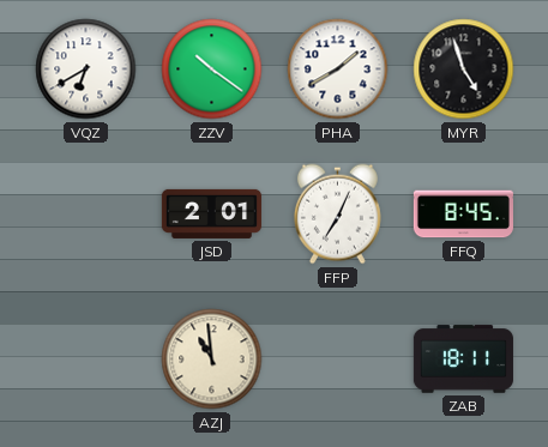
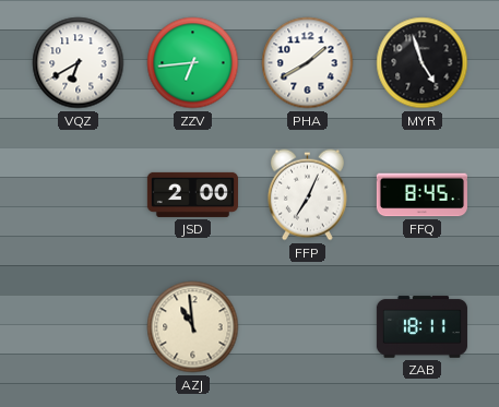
ZZV: 10:21 -> 6:44
JSD: 2:01 -> 2:00
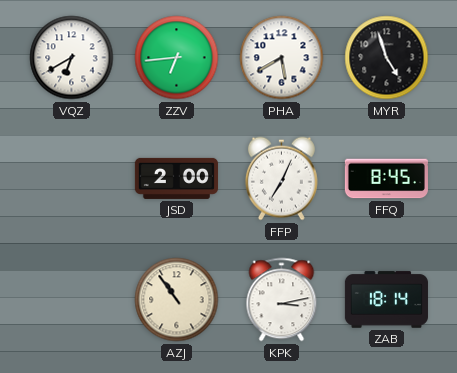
PHA: 1:40 -> 5:40
AZJ: 10:59 -> 10:54
KPK: none -> 3:13
ZAB: 18:11 -> 18:14
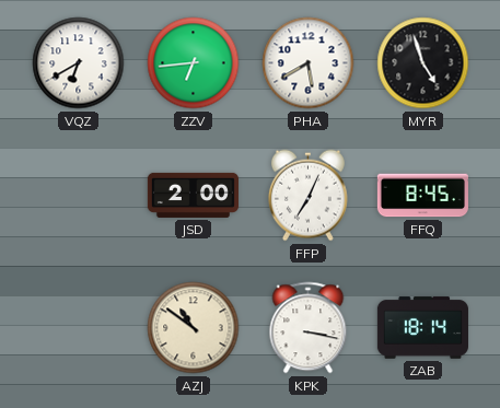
AZJ: 10:54 -> 10:51
KPK: 3:13 -> 3:17
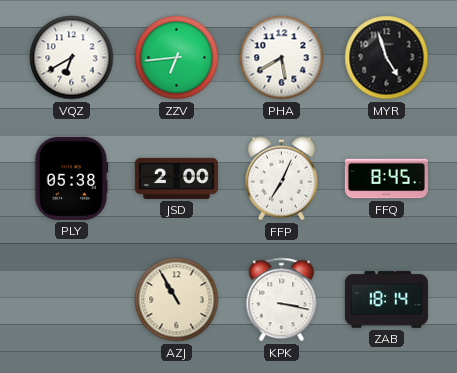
PLY: none -> 05:38
AZJ: 10:51 -> 10:55
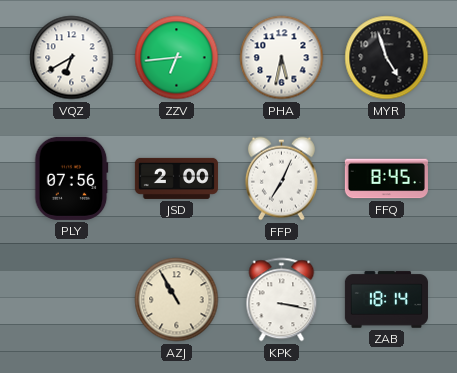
PHA: 5:40 -> 5:32
PLY: 05:38 -> 07:56
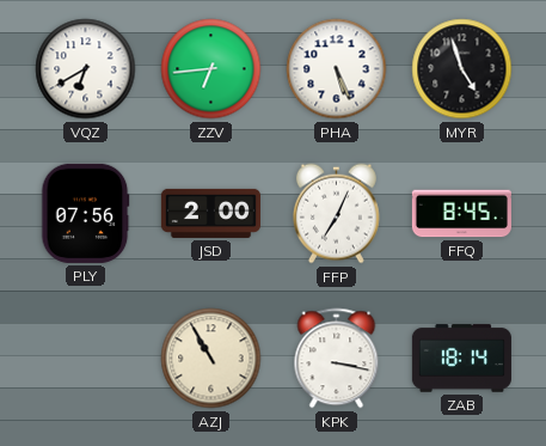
PHA: 5:32 -> 5:26
